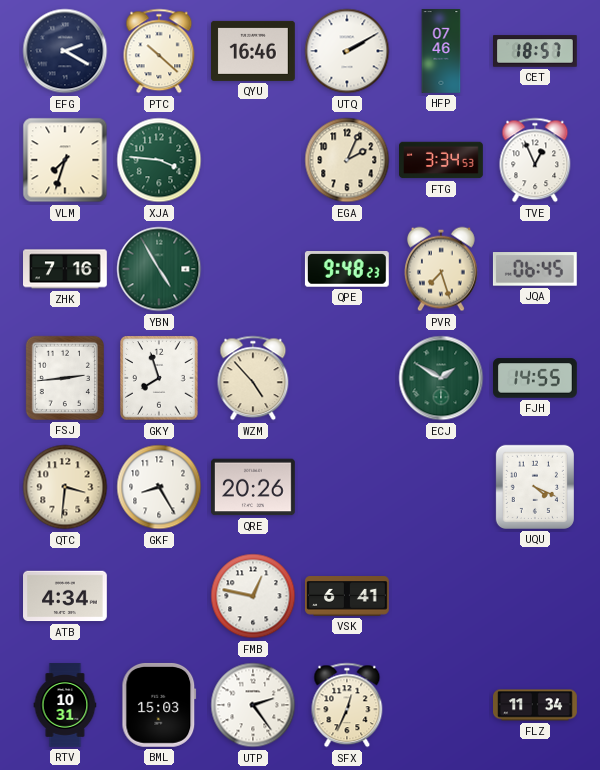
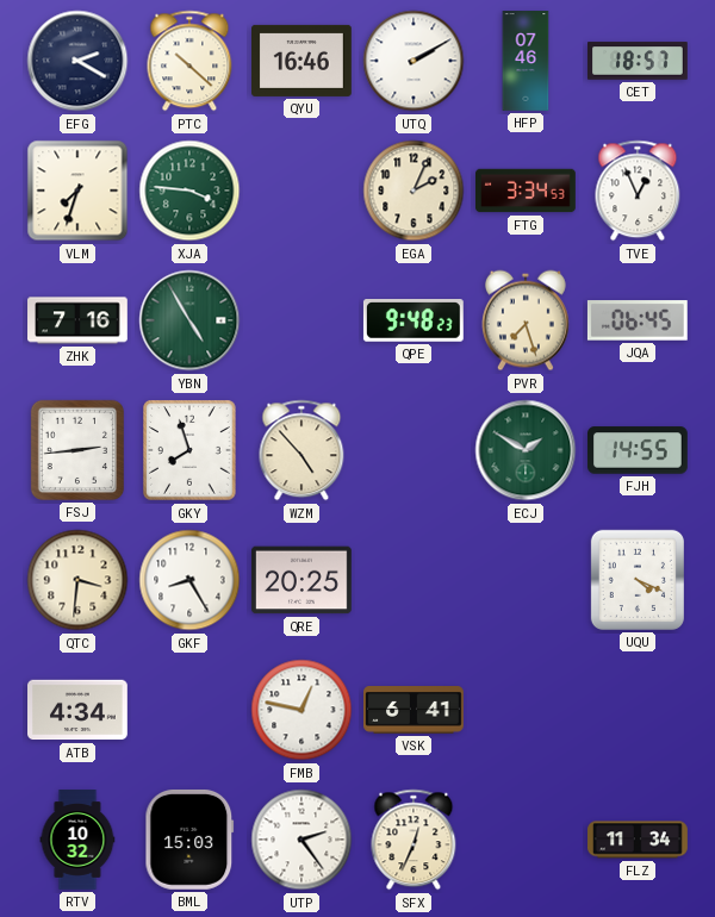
QRE: 20:26 -> 20:25
RTV: 10:31 -> 10:32
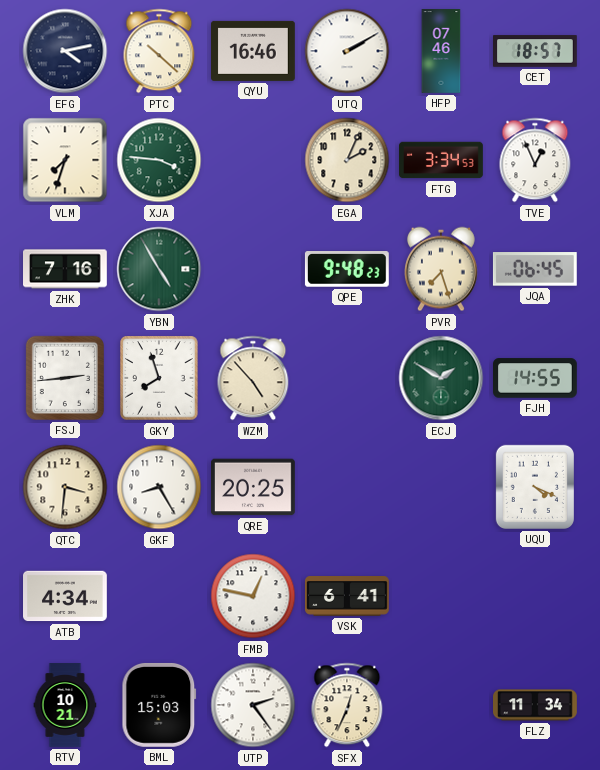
EFG: 2:20 -> 4:13
RTV: 10:32 -> 10:21
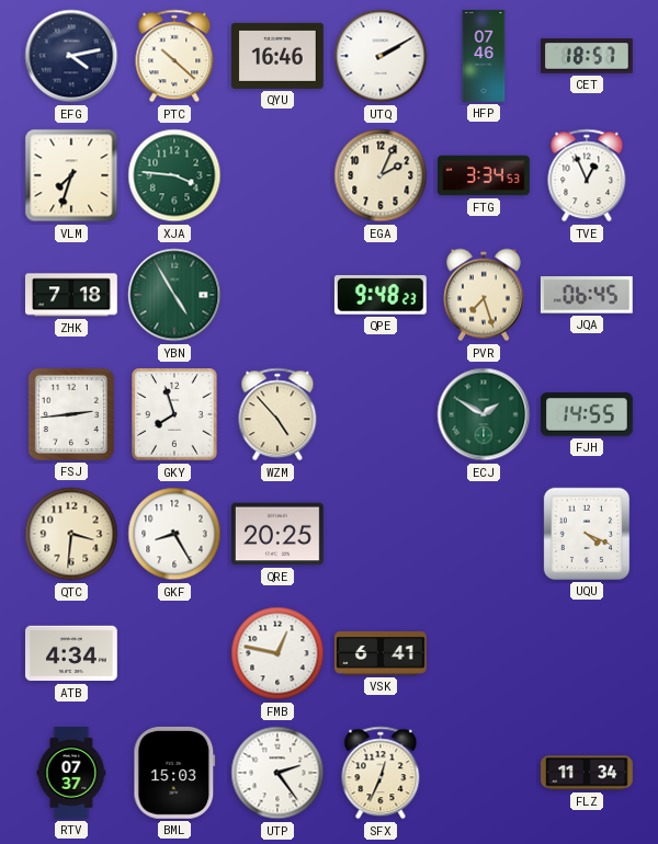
ZHK: 7:16 -> 7:18
RTV: 10:21 -> 07:37
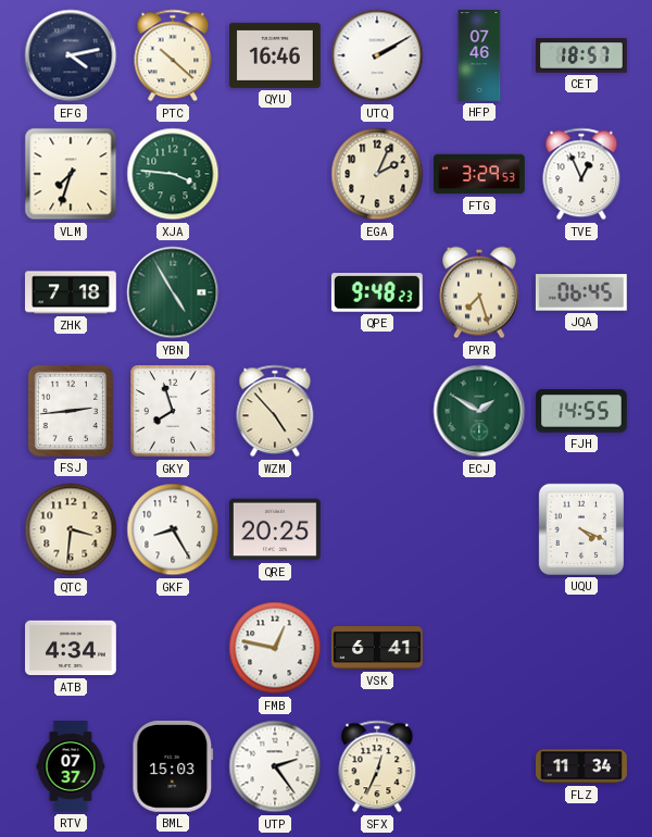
FTG: 3:34 -> 3:29
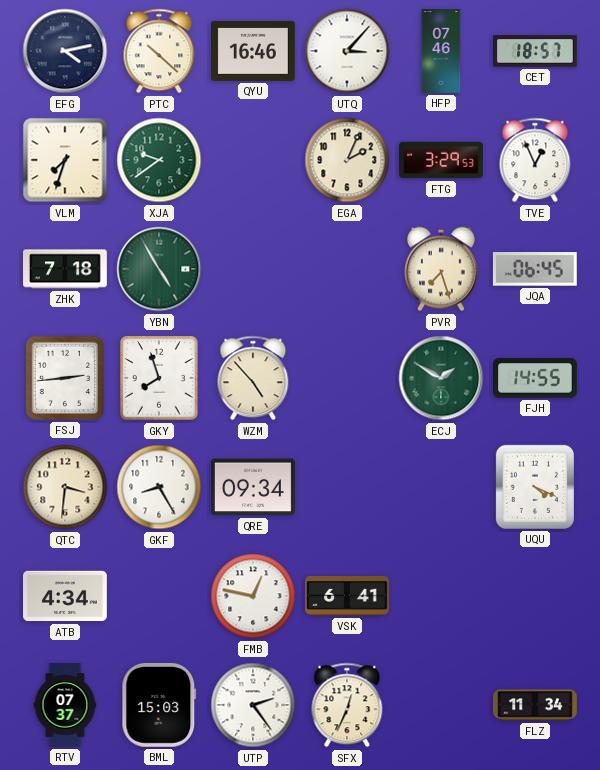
UTQ: 2:10 -> 3:07
XJA: 3:46 -> 9:39
QPE: 9:48 -> none
QRE: 20:25 -> 09:34
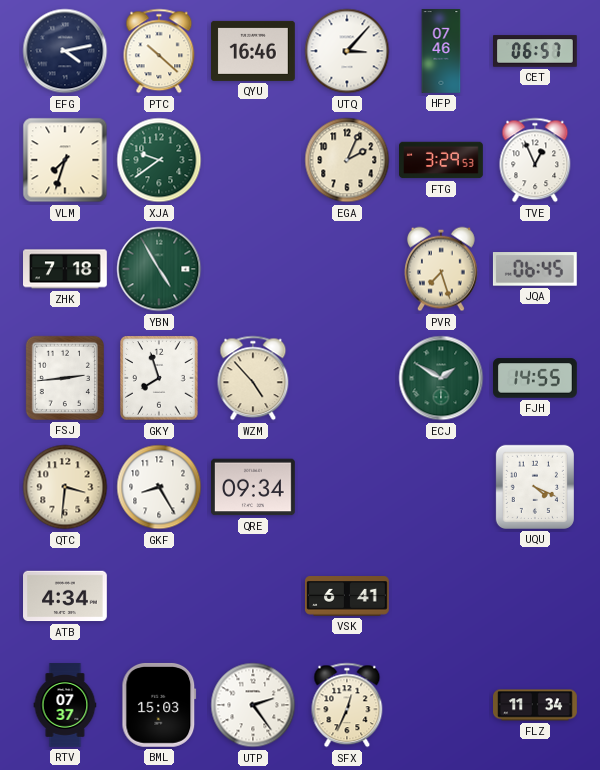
CET: 18:57 -> 06:57
FMB: 12:47 -> none
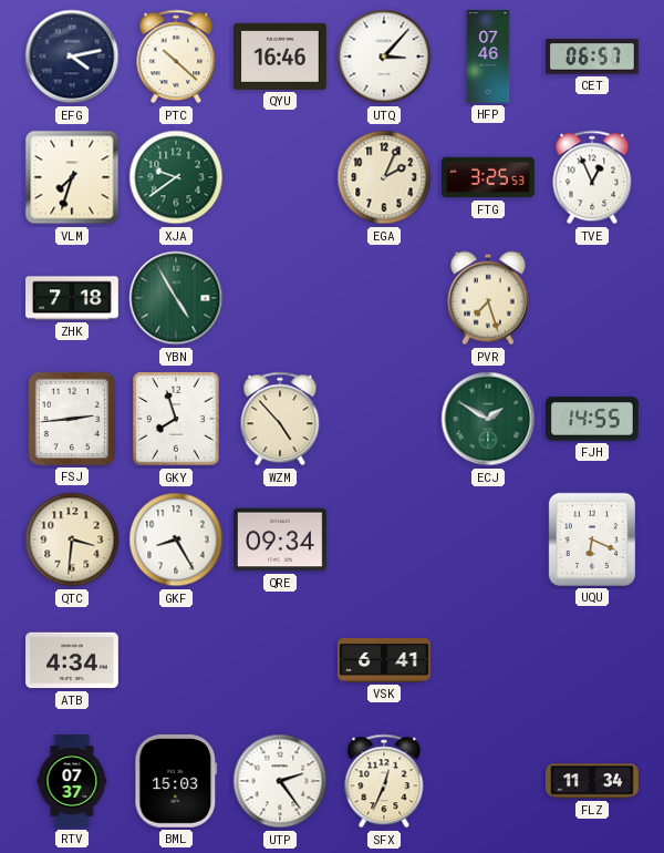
FTG: 3:29 -> 3:25
JQA: 06:45 -> none
UQU: 4:19 -> 6:19
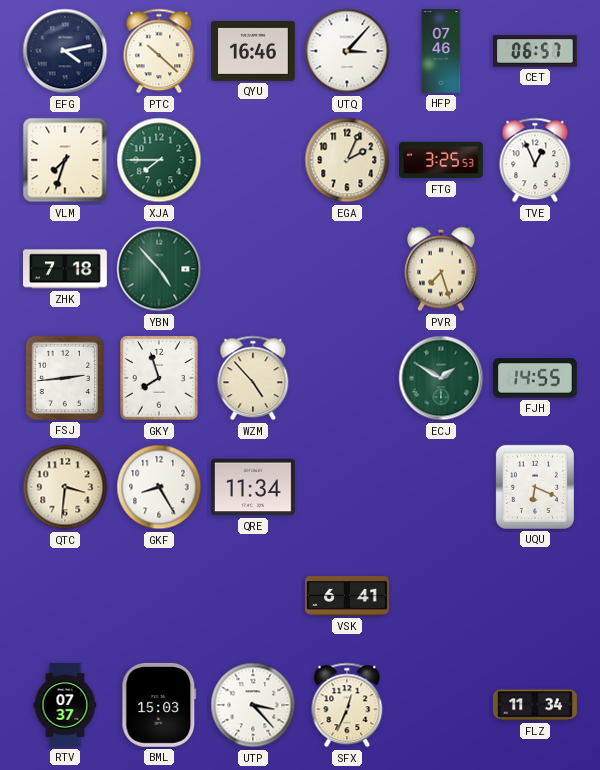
XJA: 9:39 -> 7:45
YBN: 4:55 -> 4:53
QRE: 09:34 -> 11:34
ATB: 4:34 -> none
UTP: 2:24 -> 3:23
